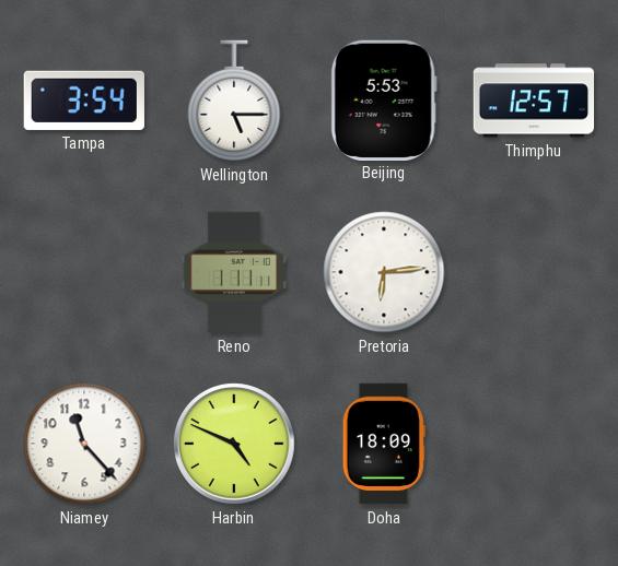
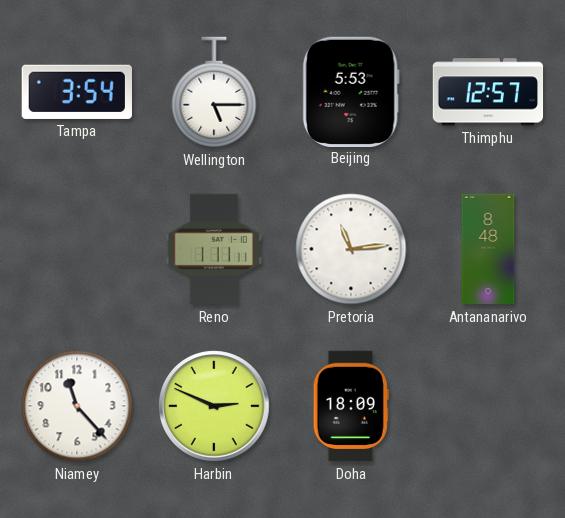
Pretoria: 6:14 -> 11:14
Antananarivo: none -> 8:48
Harbin: 4:49 -> 2:49
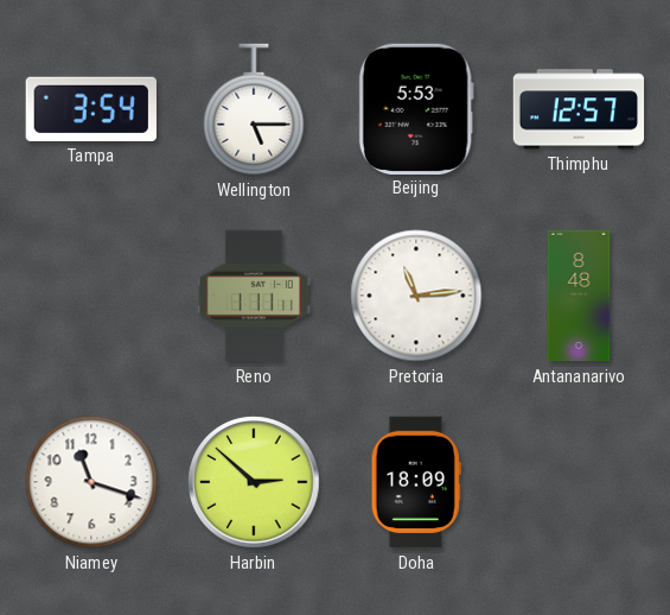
Niamey: 11:23 -> 11:18
Harbin: 2:49 -> 2:52
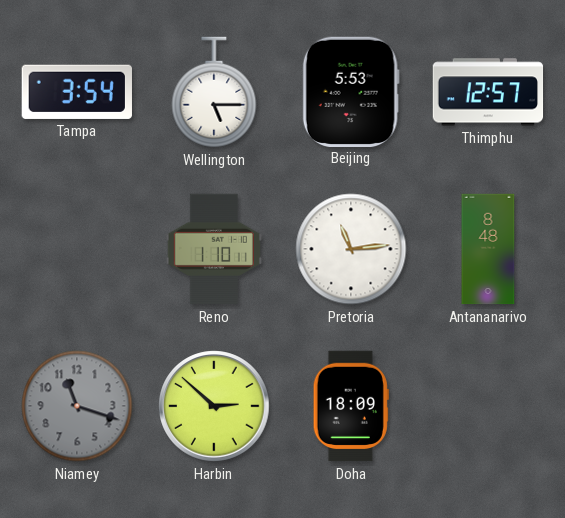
Reno: 1:11 -> 1:10
Niamey dial: white -> grey
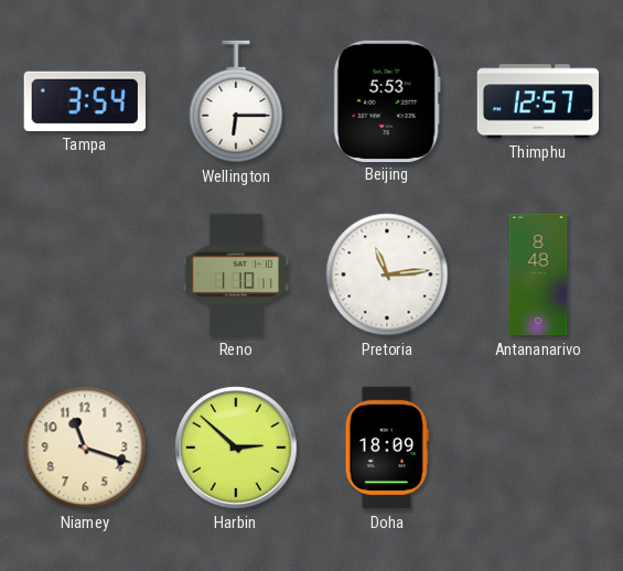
Wellington: 5:15 -> 6:15
Niamey dial: grey -> cream
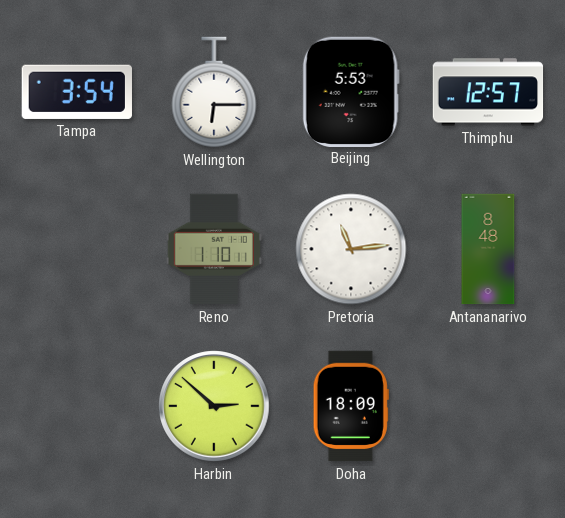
Niamey: 11:18 -> none
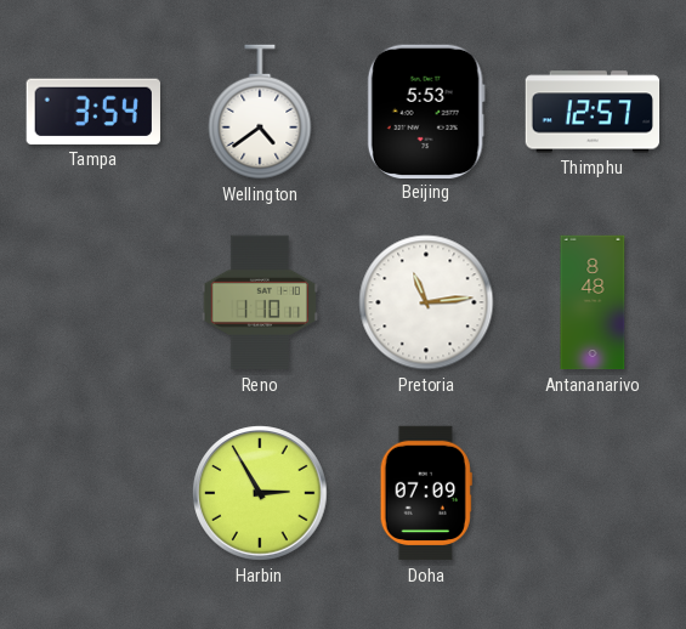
Wellington: 6:15 -> 4:39
Harbin: 2:52 -> 2:55
Doha: 18:09 -> 07:09
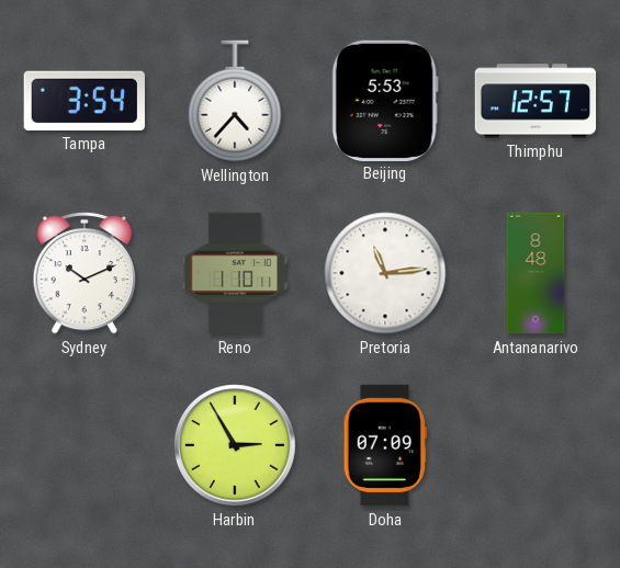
Wellington: 4:39 -> 4:37
Sydney: none -> 10:11
